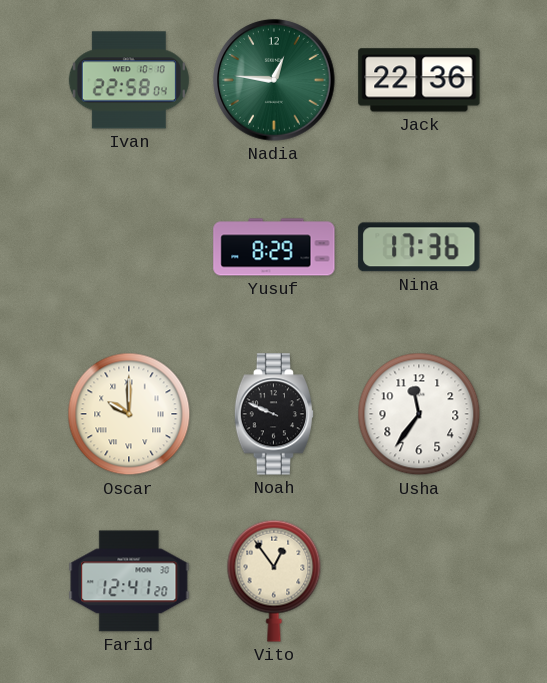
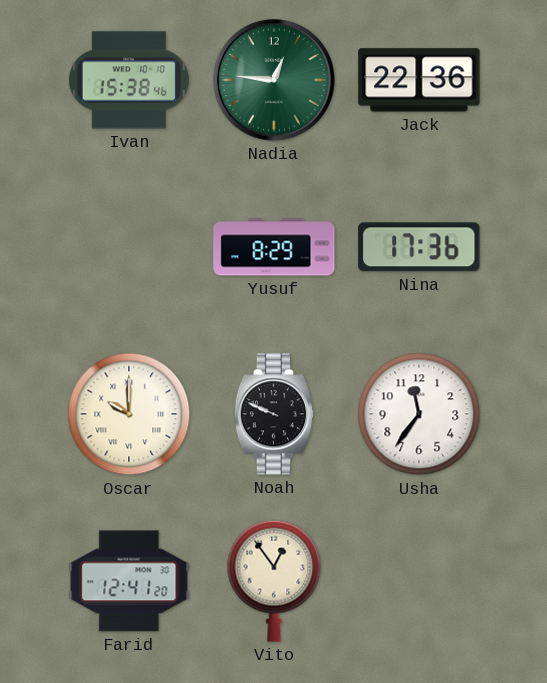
Ivan: 22:58 -> 15:38
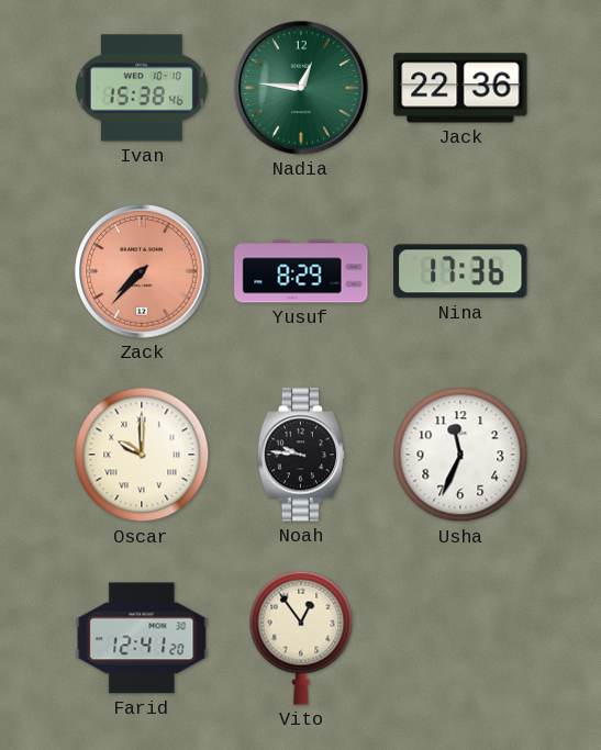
Zack: none -> 7:37
Noah: 9:49 -> 9:46
Usha: 11:36 -> 11:34
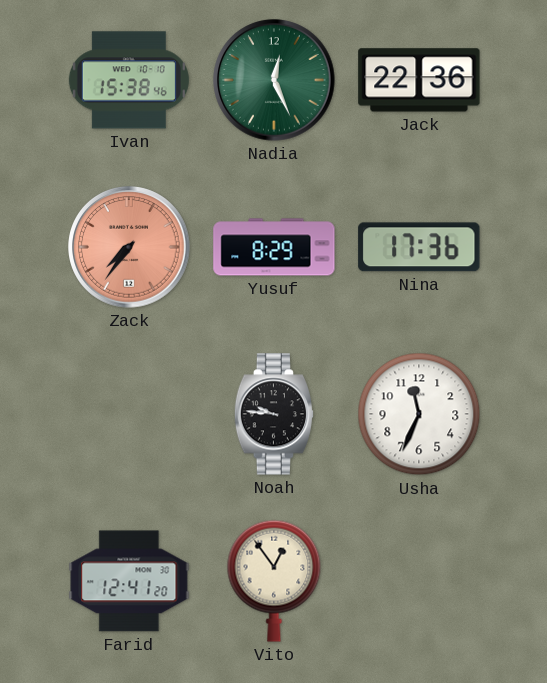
Nadia: 12:46 -> 12:26
Zack: 7:37 -> 7:36
Oscar: 10:00 -> none
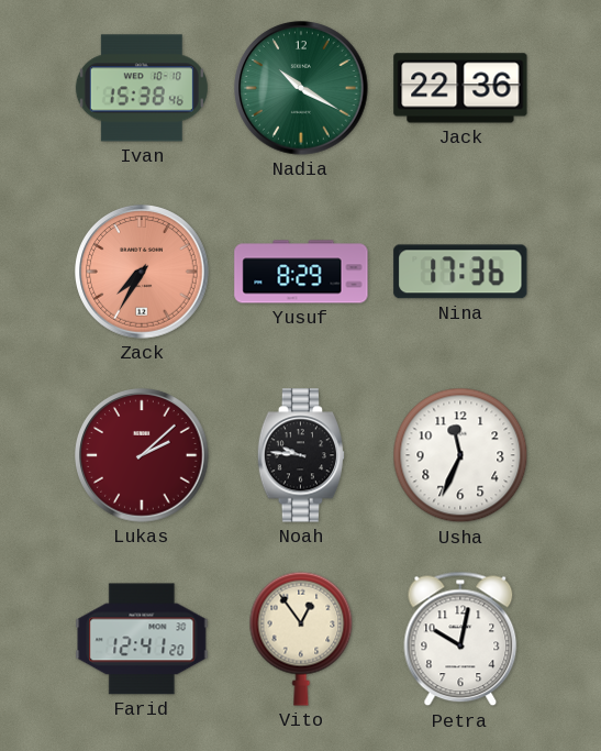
Nadia: 12:26 -> 10:20
Zack: 7:36 -> 7:35
Lukas: none -> 2:08
Petra: none -> 10:02
